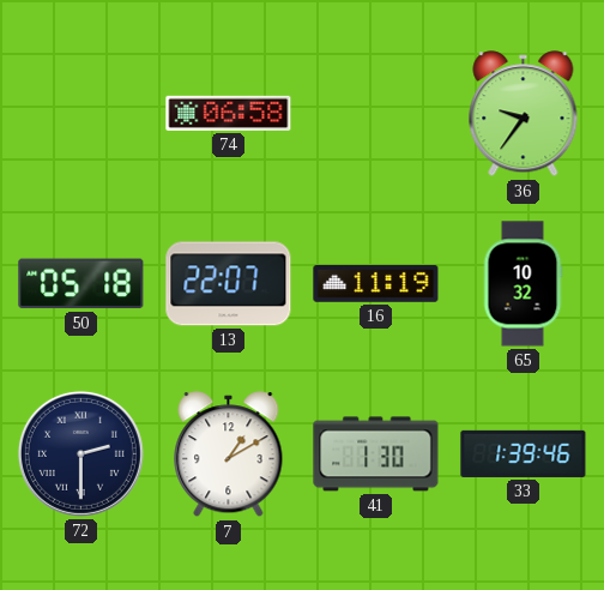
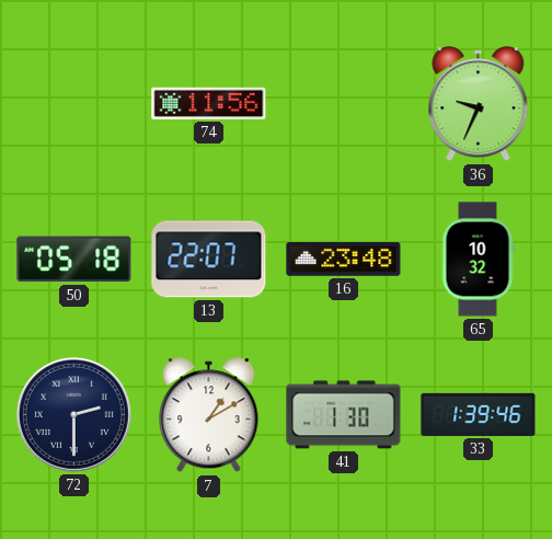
74: 06:58 -> 11:56
36: 9:36 -> 9:34
16: 11:19 -> 23:48
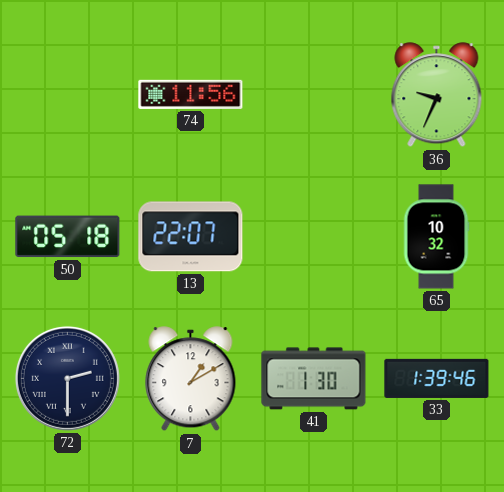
16: 23:48 -> none
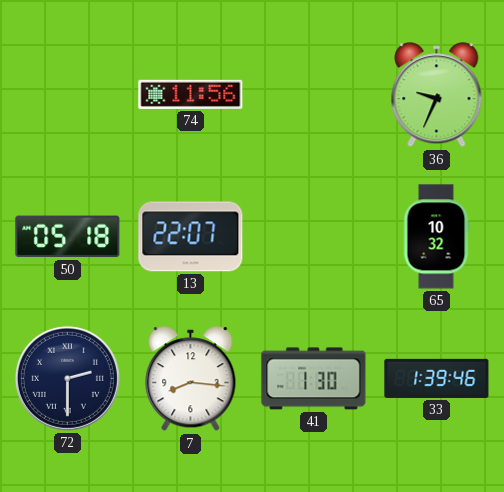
7: 1:10 -> 8:16
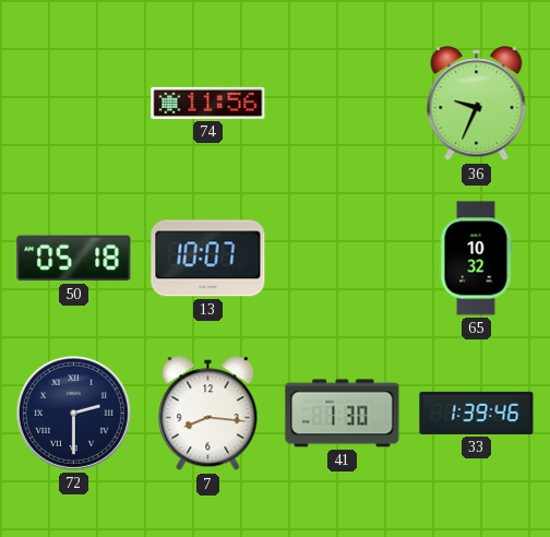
13: 22:07 -> 10:07
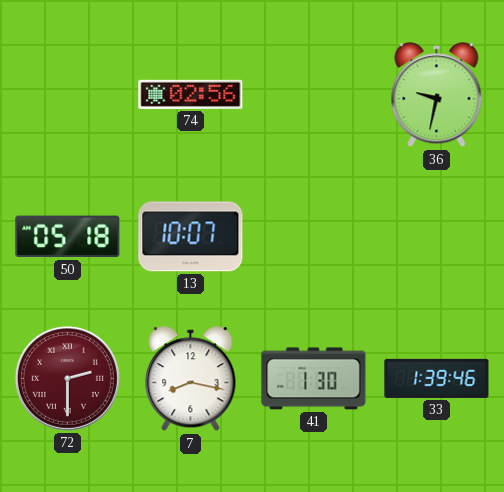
74: 11:56 -> 02:56
36: 9:34 -> 9:32
65: 10:32 -> none
72 dial: navy -> burgundy
7: 8:16 -> 8:17
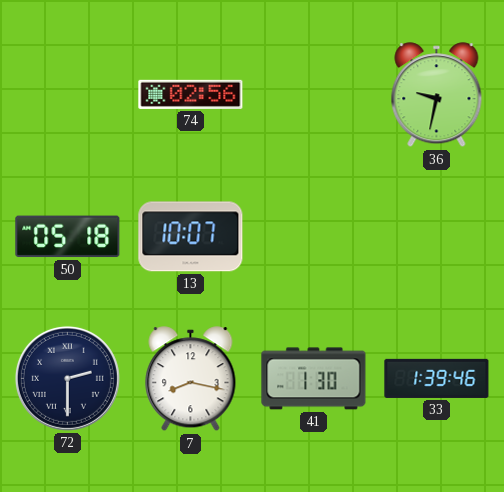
72 dial: burgundy -> navy
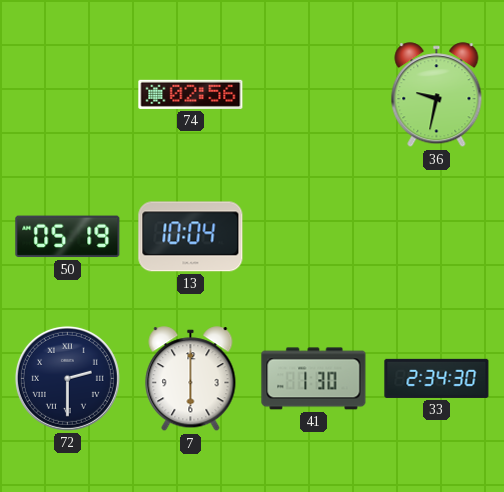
50: 05:18 -> 05:19
13: 10:07 -> 10:04
7: 8:17 -> 6:00
33: 1:39 -> 2:34
